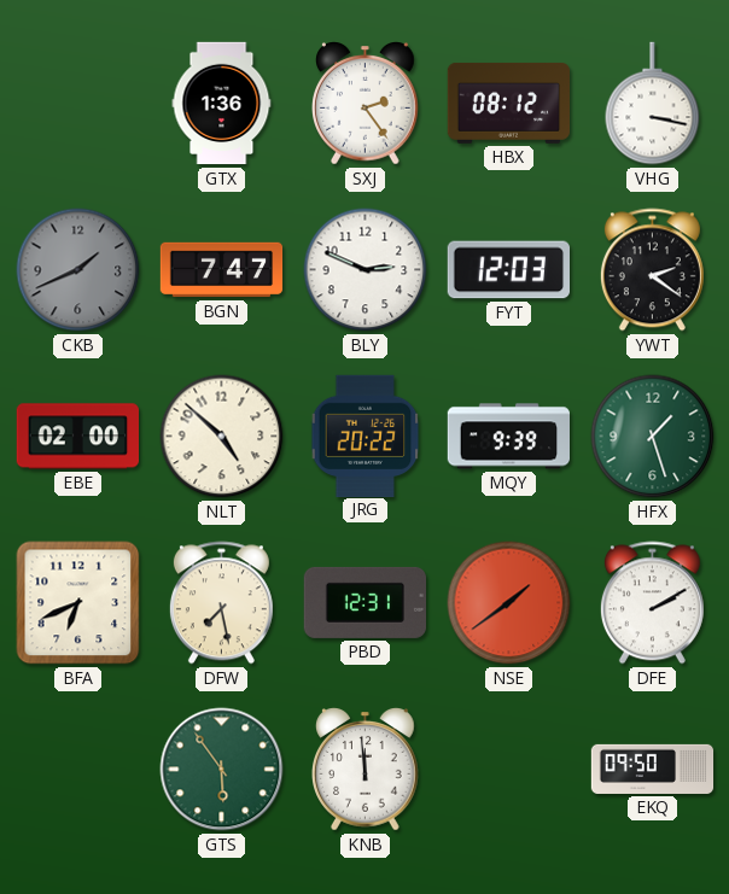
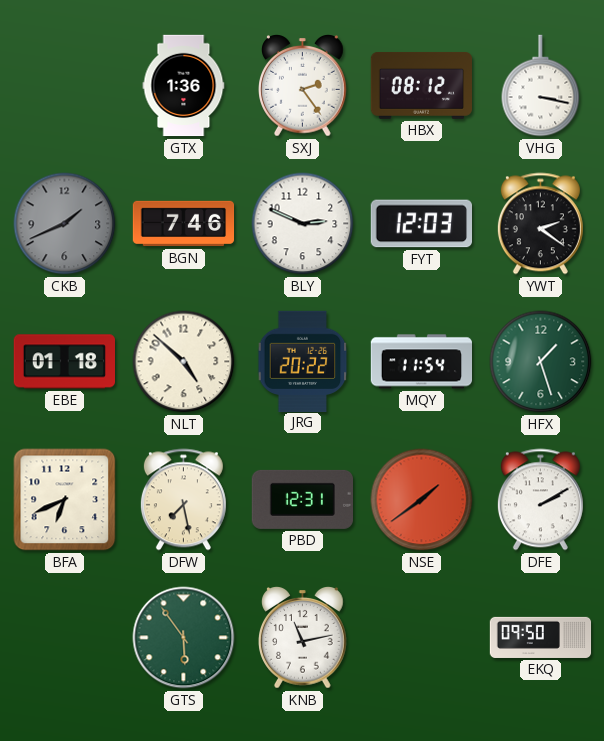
BGN: 7:47 -> 7:46
EBE: 02:00 -> 01:18
MQY: 9:39 -> 11:54
KNB: 11:59 -> 11:13
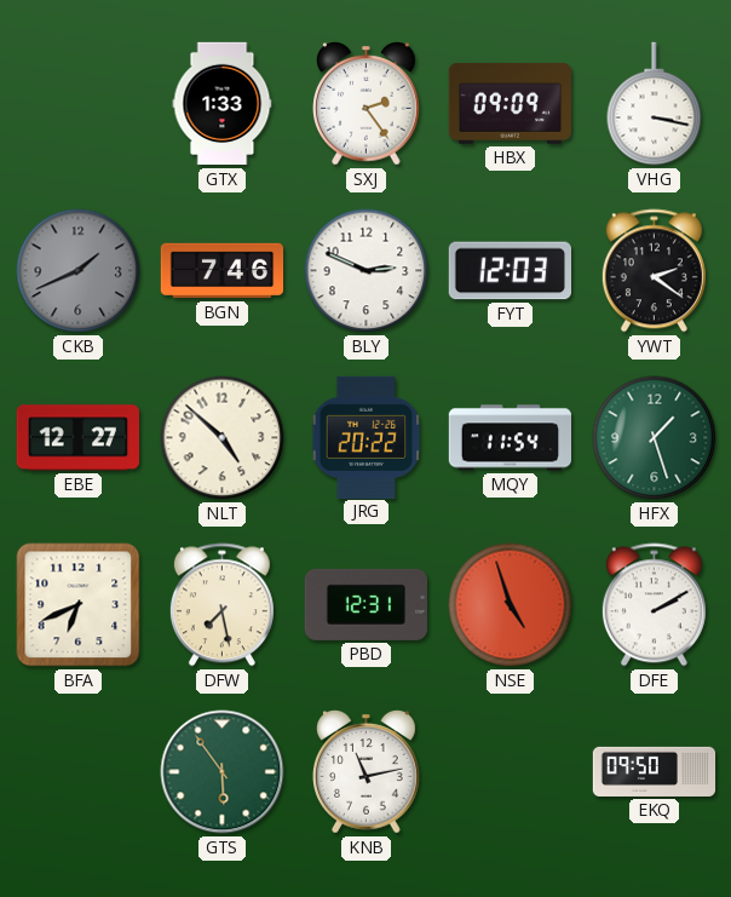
GTX: 1:36 -> 1:33
HBX: 08:12 -> 09:09
EBE: 01:18 -> 12:27
NSE: 1:39 -> 4:57
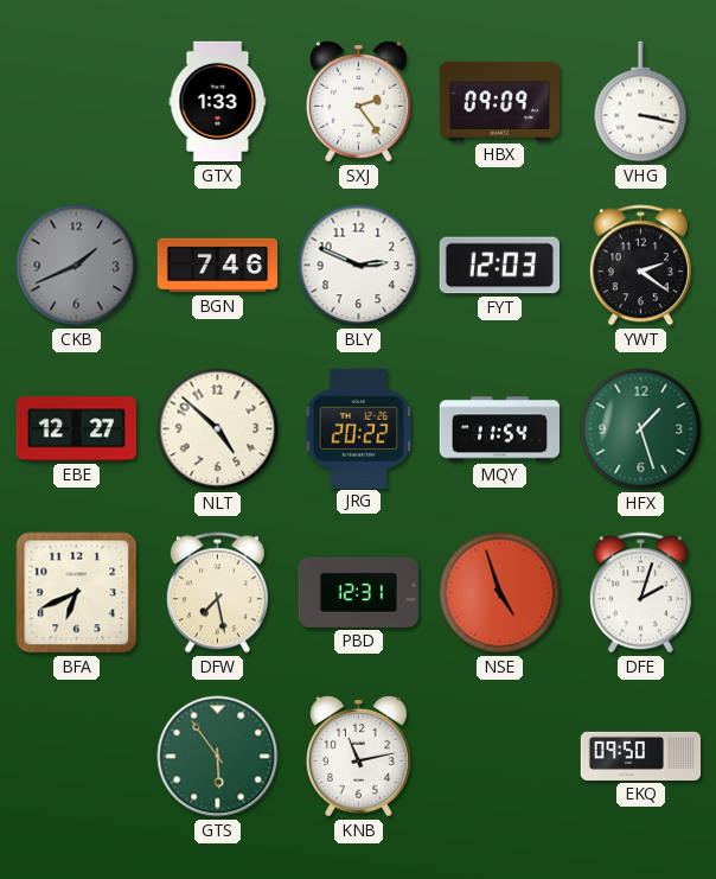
DFE: 2:10 -> 2:03
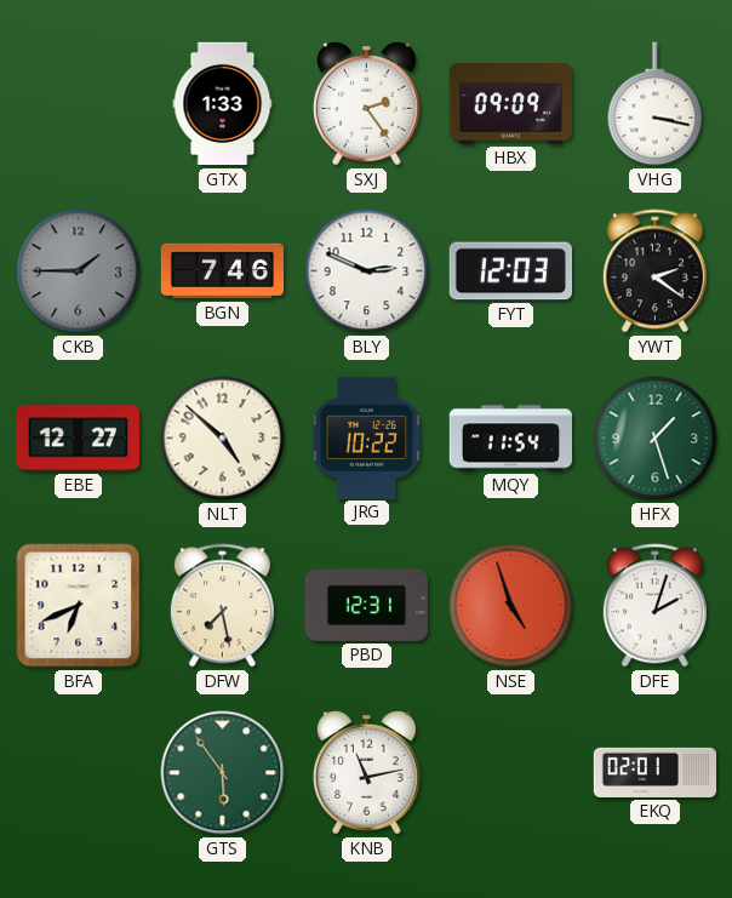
CKB: 1:41 -> 1:45
JRG: 20:22 -> 10:22
EKQ: 09:50 -> 02:01
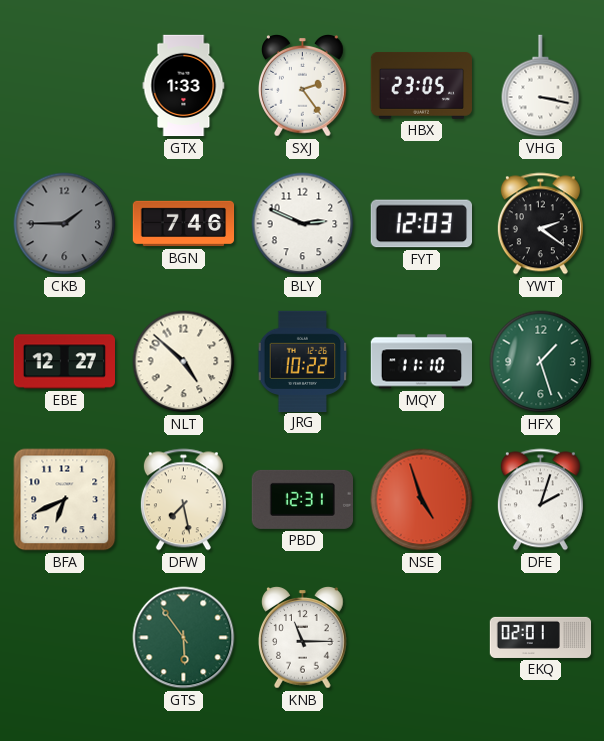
HBX: 09:09 -> 23:05
MQY: 11:54 -> 11:10
KNB: 11:13 -> 11:15
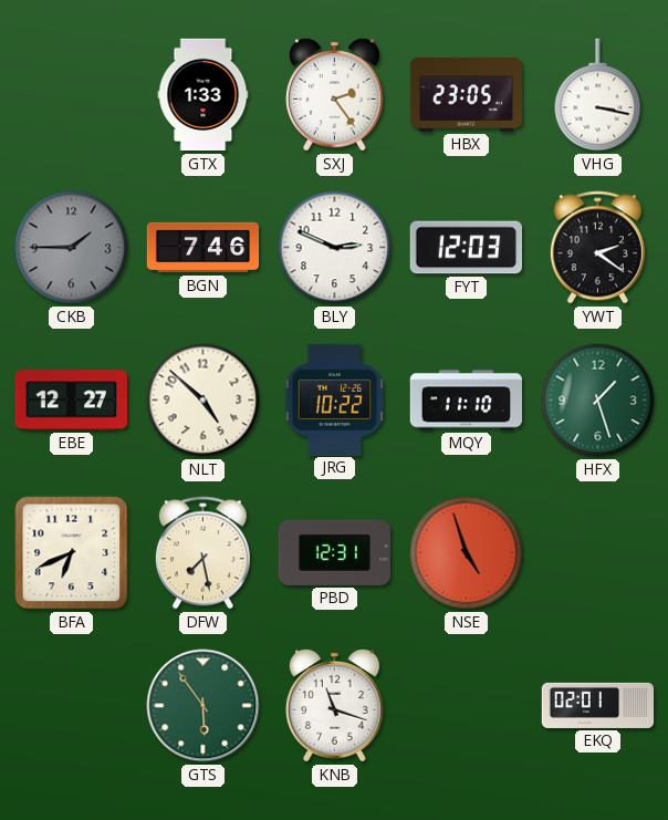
DFE: 2:03 -> none
KNB: 11:15 -> 11:18
